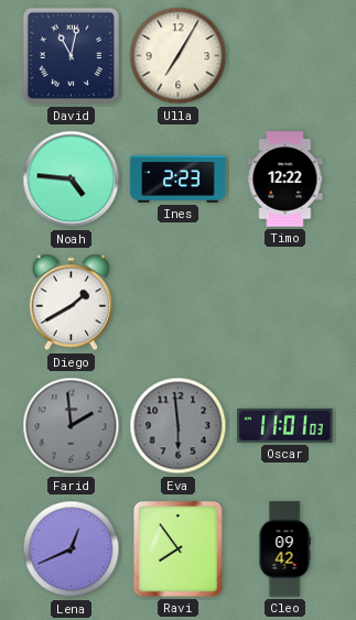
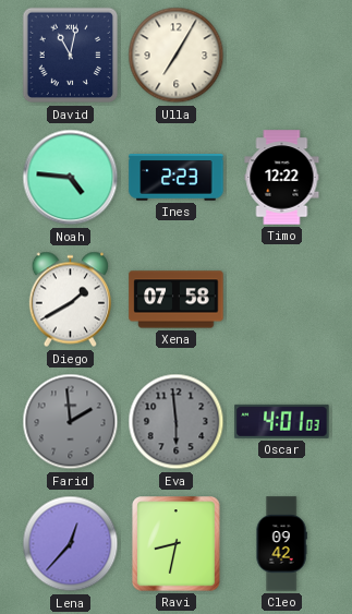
Xena: none -> 07:58
Oscar: 11:01 -> 4:01
Lena: 12:41 -> 12:37
Ravi: 7:54 -> 8:32
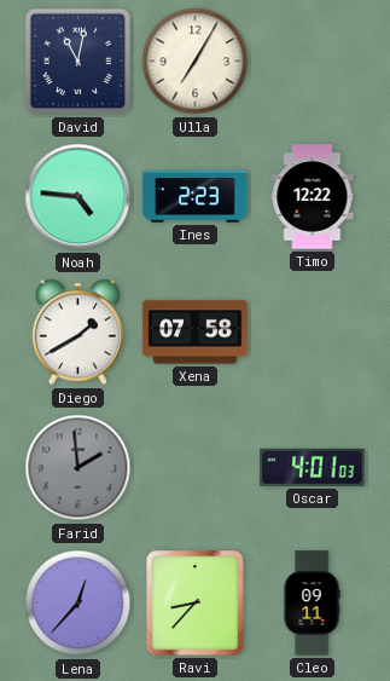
Eva: 5:59 -> none
Ravi: 8:32 -> 8:37
Cleo: 09:42 -> 09:11
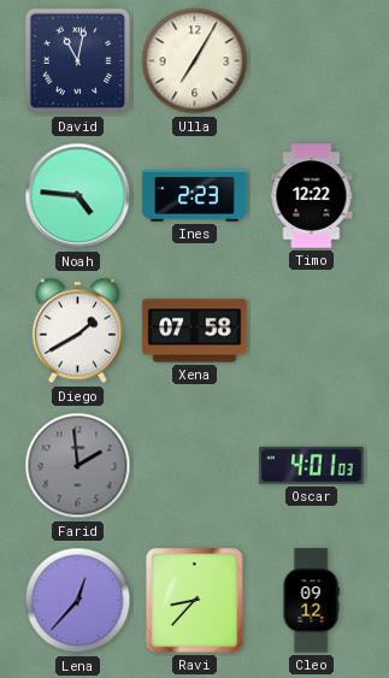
Cleo: 09:11 -> 09:12
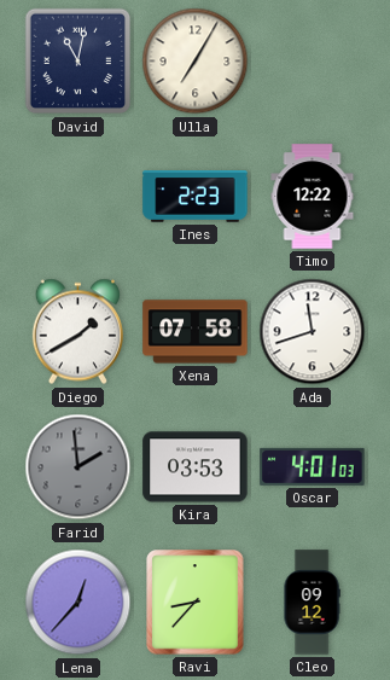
Noah: 4:46 -> none
Ada: none -> 11:42
Kira: none -> 03:53
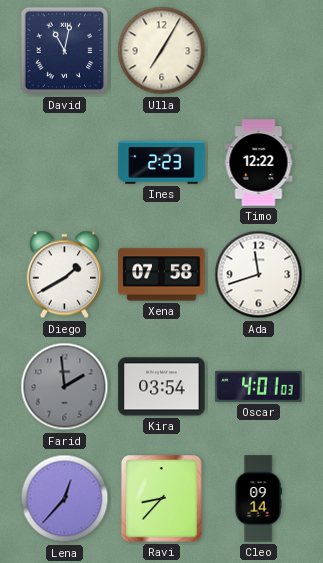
Kira: 03:53 -> 03:54
Cleo: 09:12 -> 09:14
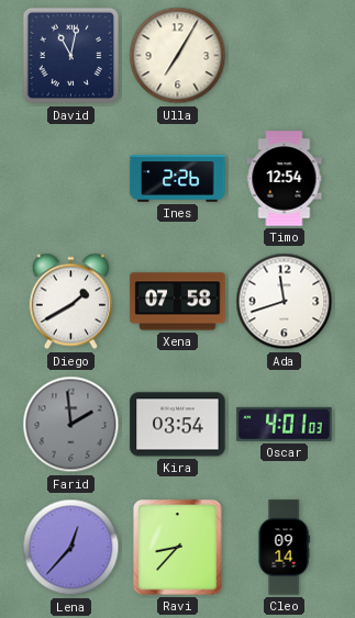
Ines: 2:23 -> 2:26
Timo: 12:22 -> 12:54
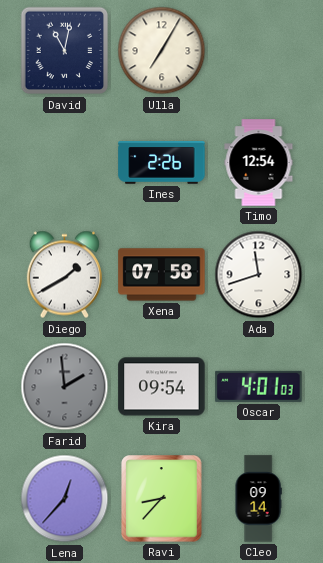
Kira: 03:54 -> 09:54
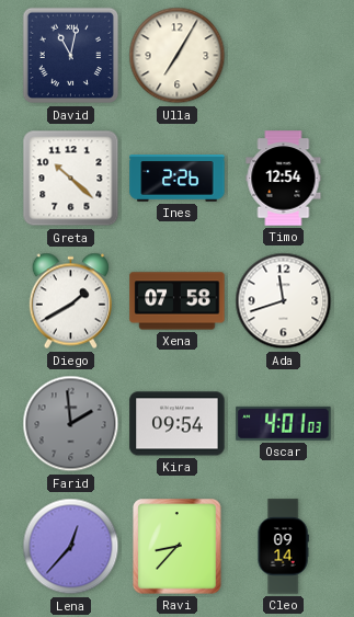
Greta: none -> 10:22
